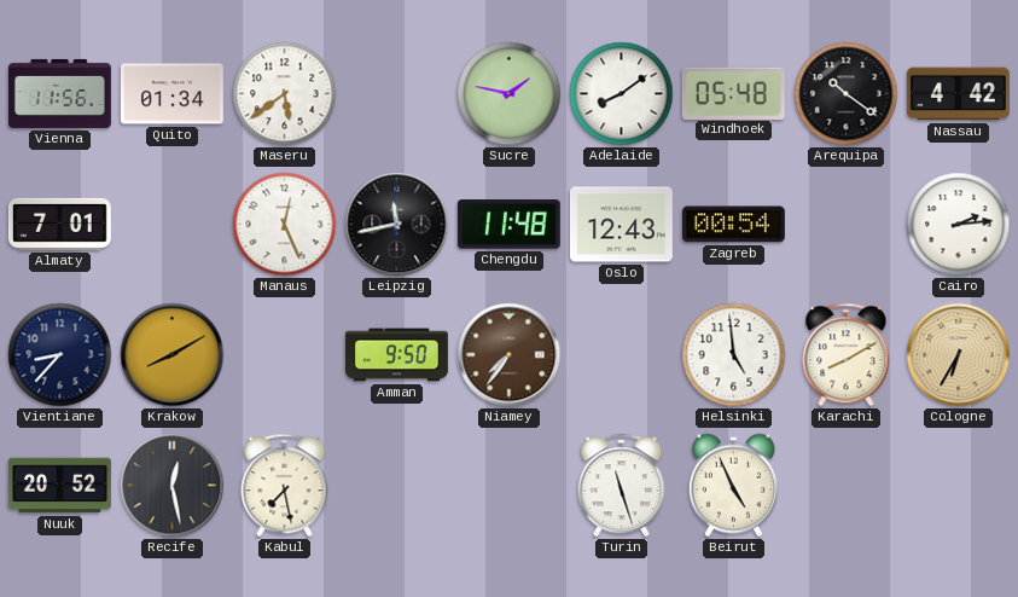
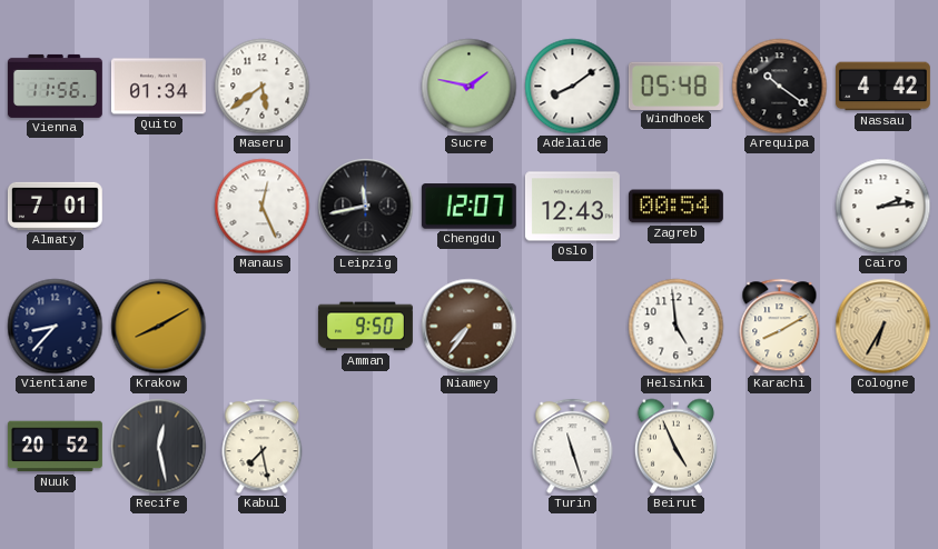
Chengdu: 11:48 -> 12:07
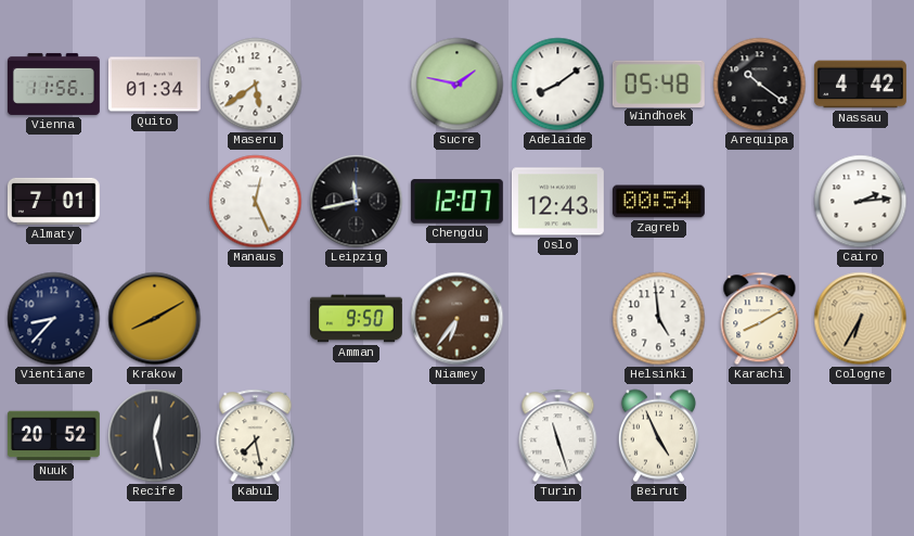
Niamey: 7:36 -> 6:36
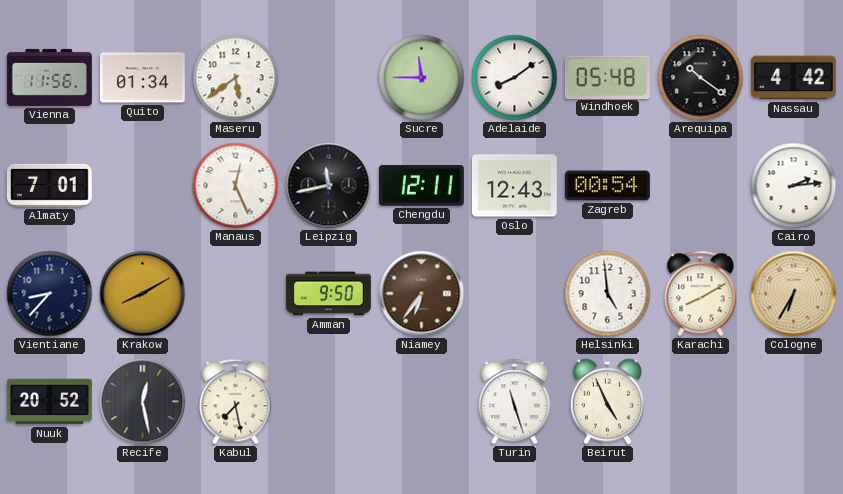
Sucre: 1:47 -> 11:45
Chengdu: 12:07 -> 12:11
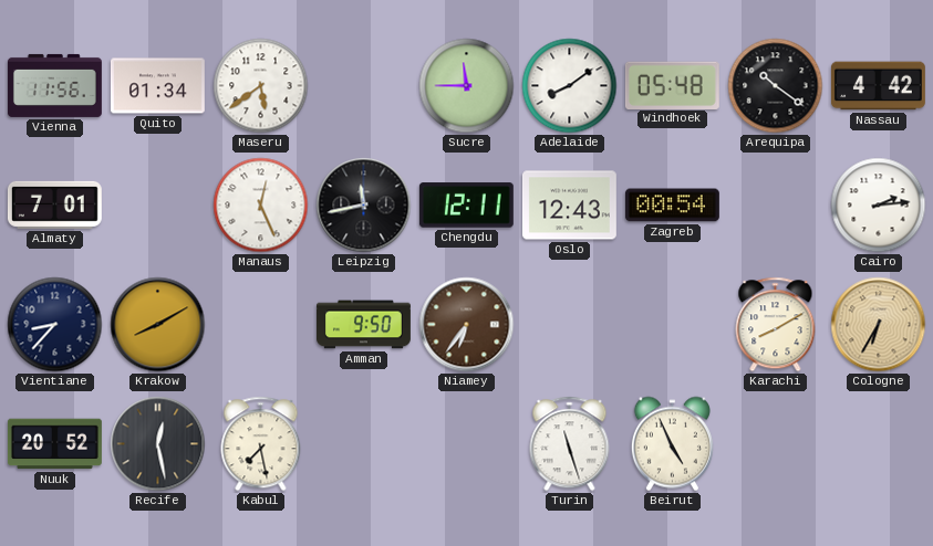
Helsinki: 4:59 -> none
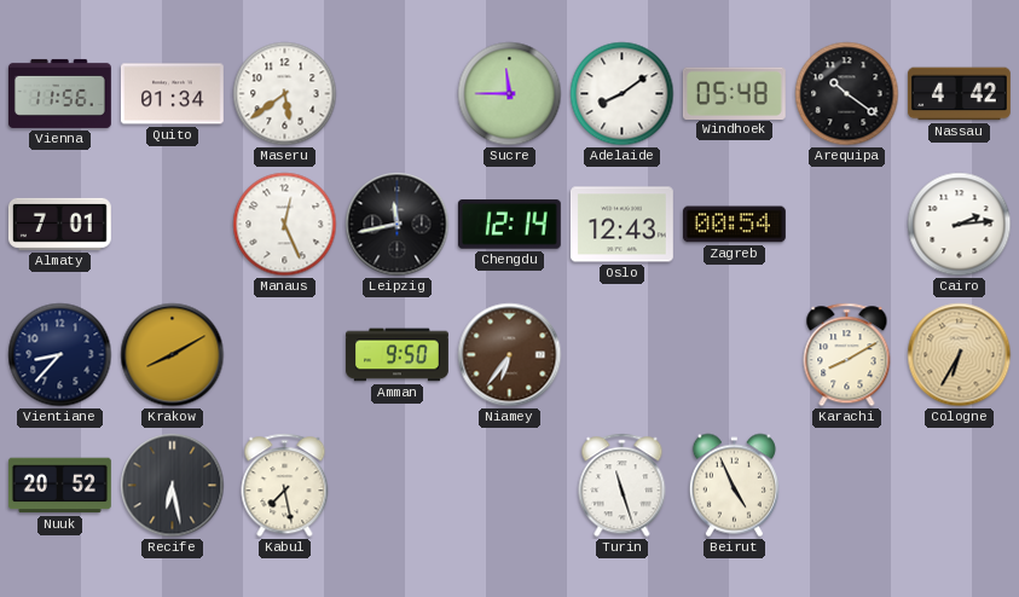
Chengdu: 12:11 -> 12:14
Recife: 12:28 -> 6:28
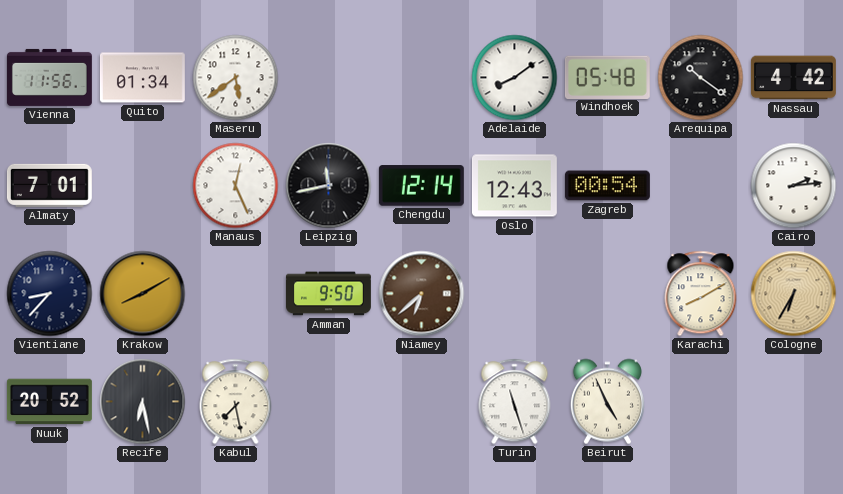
Sucre: 11:45 -> none
Niamey: 6:36 -> 6:38
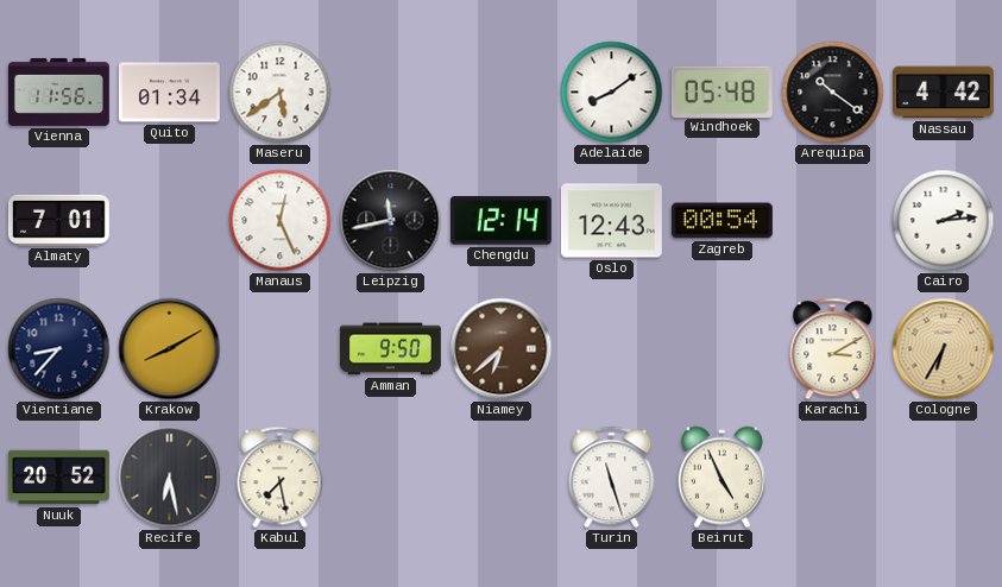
Karachi: 8:10 -> 3:10
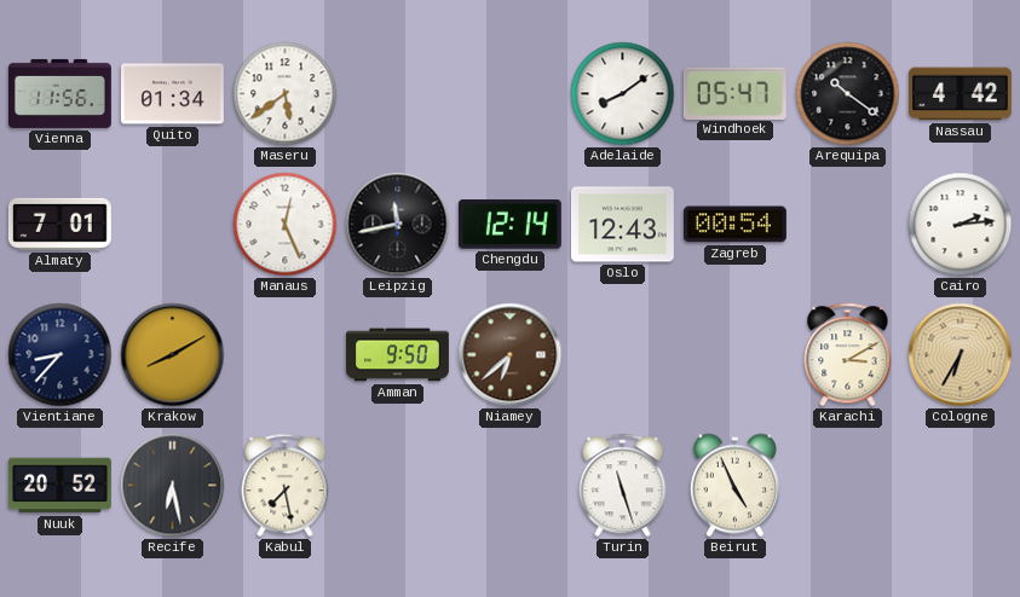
Windhoek: 05:48 -> 05:47
